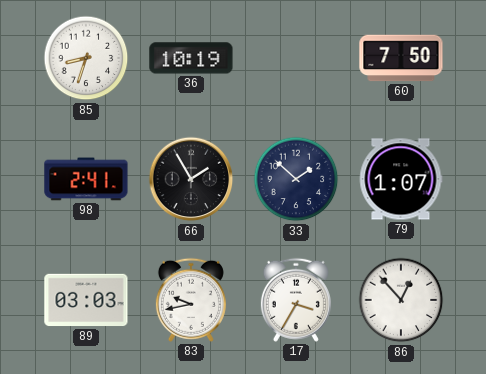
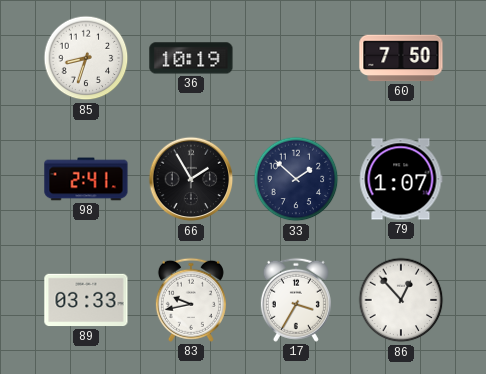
89: 03:03 -> 03:33
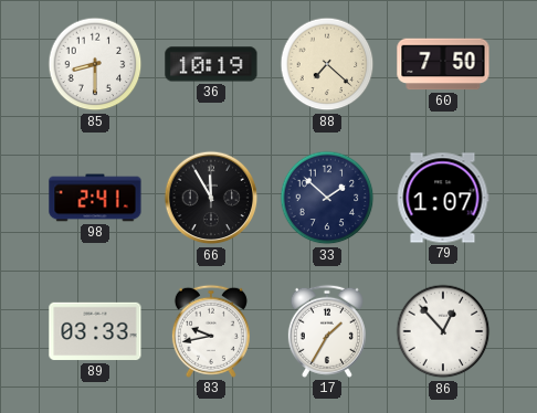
85: 8:33 -> 8:30
88: none -> 7:22
66: 1:55 -> 11:55
17: 3:35 -> 1:35
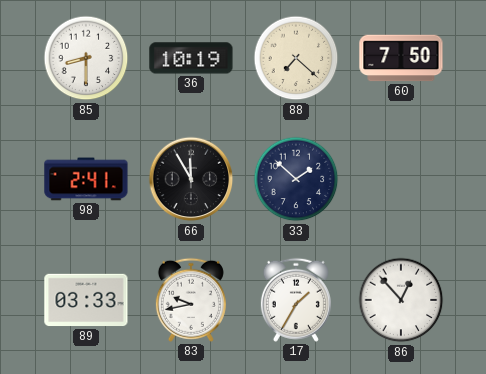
79: 1:07 -> none
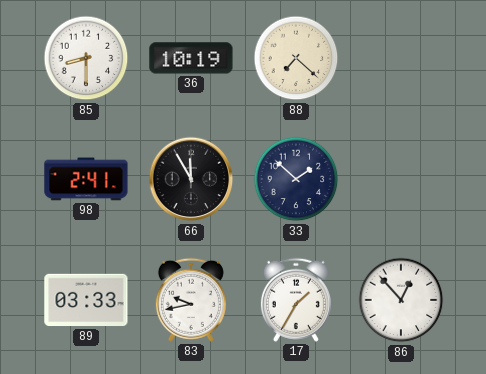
60: 7:50 -> none
